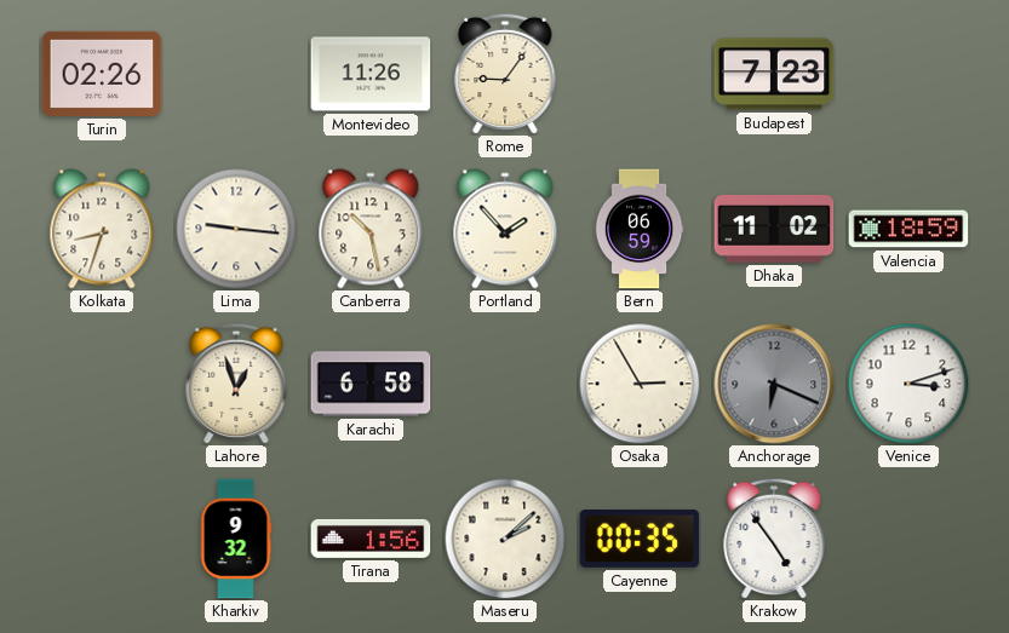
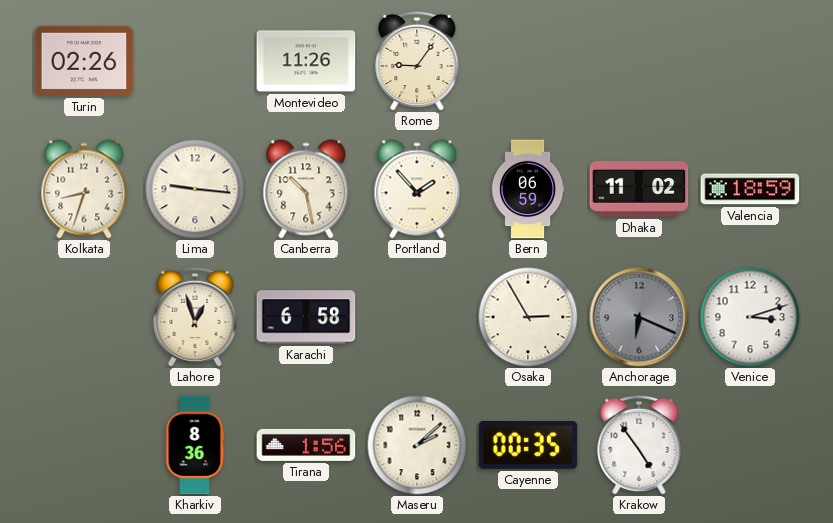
Budapest: 7:23 -> none
Kharkiv: 9:32 -> 8:36
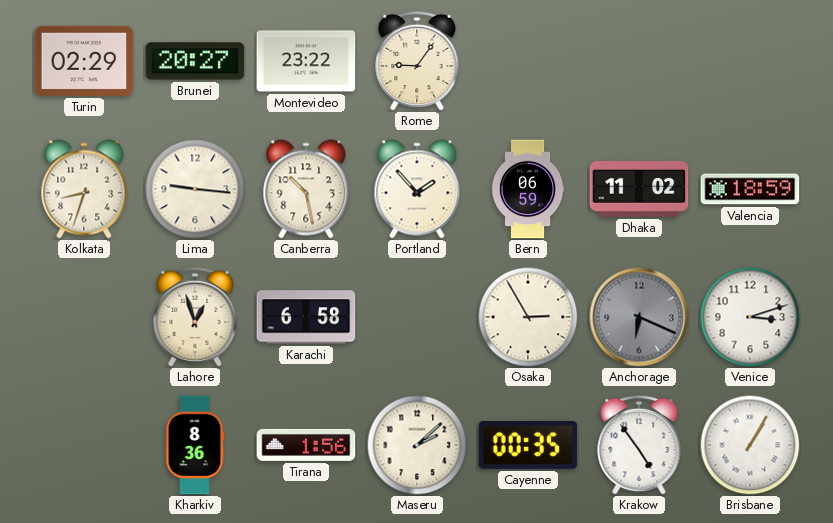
Turin: 02:26 -> 02:29
Brunei: none -> 20:27
Montevideo: 11:26 -> 23:22
Brisbane: none -> 1:05
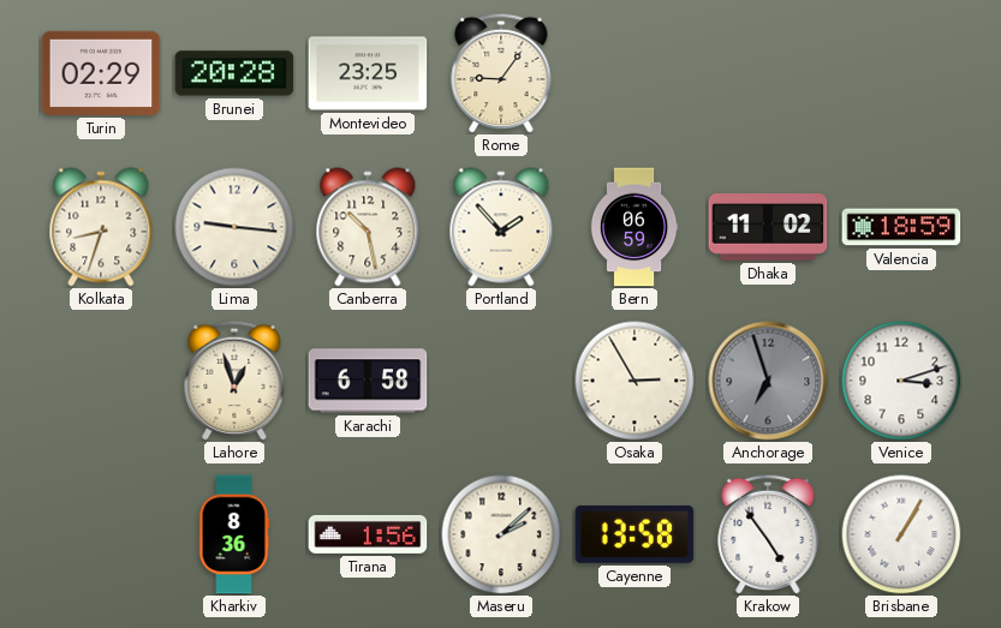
Brunei: 20:27 -> 20:28
Montevideo: 23:22 -> 23:25
Anchorage: 6:19 -> 6:57
Cayenne: 00:35 -> 13:58
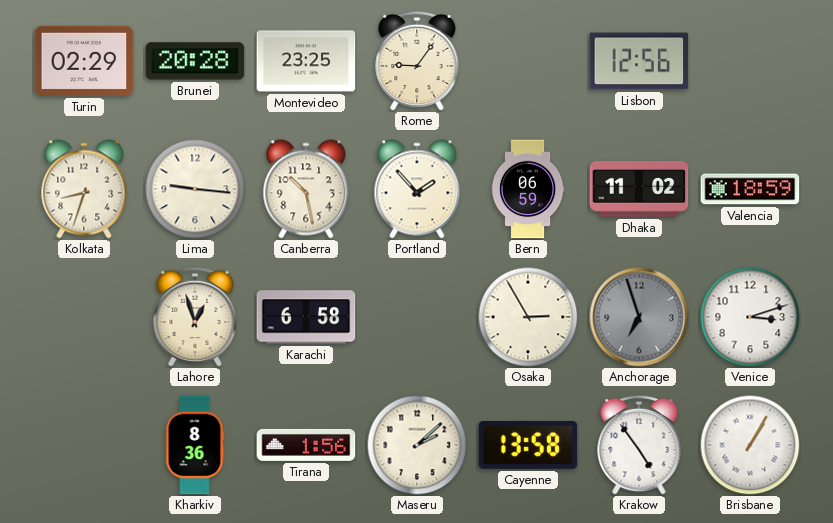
Lisbon: none -> 12:56
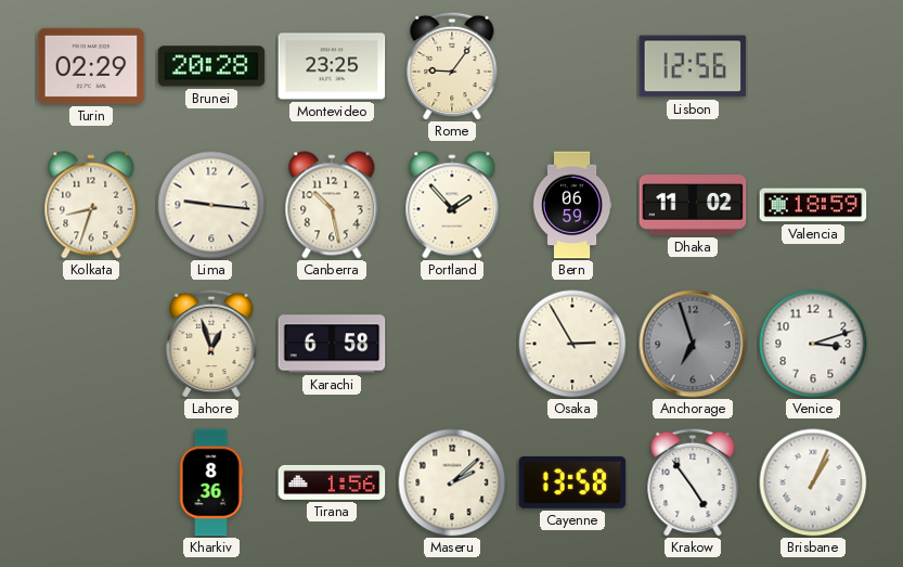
Brisbane: 1:05 -> 1:04
